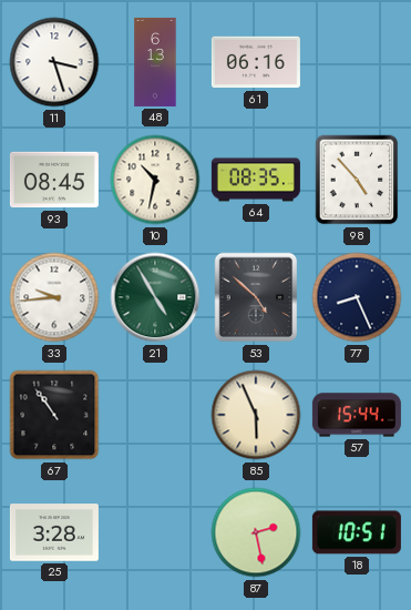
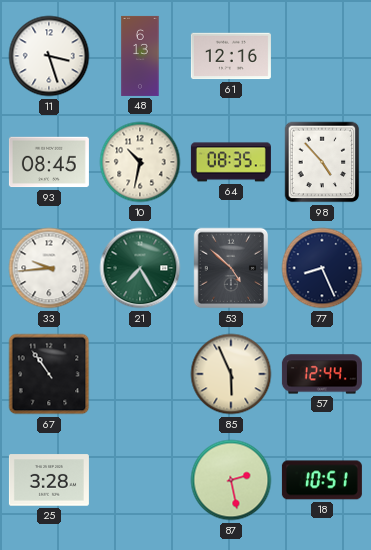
61: 06:16 -> 12:16
21: 4:55 -> 7:25
57: 15:44 -> 12:44
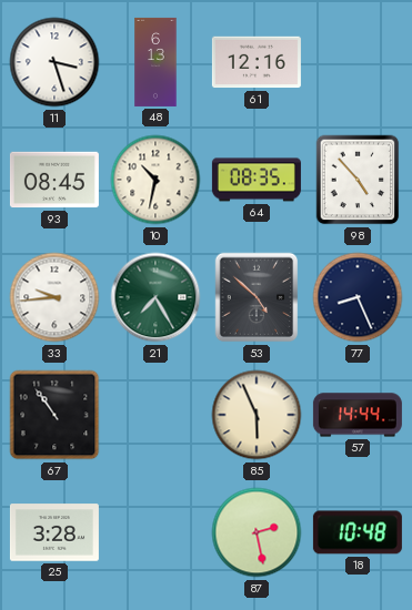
57: 12:44 -> 14:44
18: 10:51 -> 10:48
